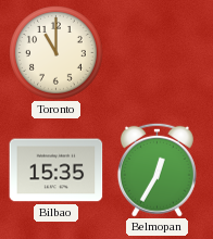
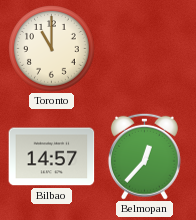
Bilbao: 15:35 -> 14:57
Belmopan: 12:35 -> 12:37
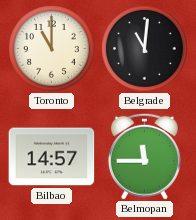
Belgrade: none -> 11:01
Belmopan: 12:37 -> 11:45
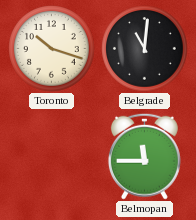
Toronto: 11:00 -> 10:18
Bilbao: 14:57 -> none
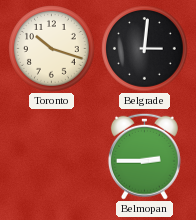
Belgrade: 11:01 -> 3:01
Belmopan: 11:45 -> 2:45
